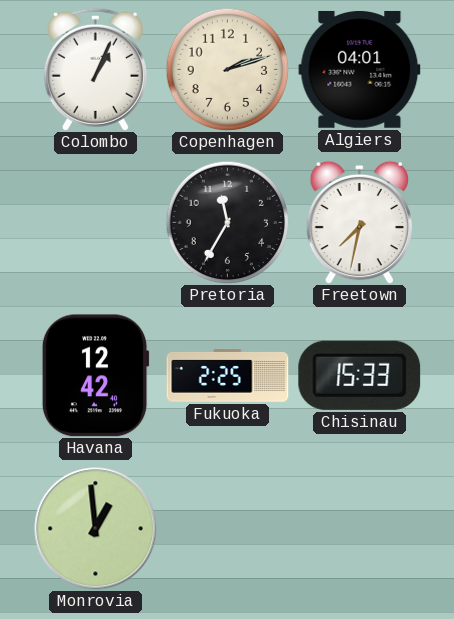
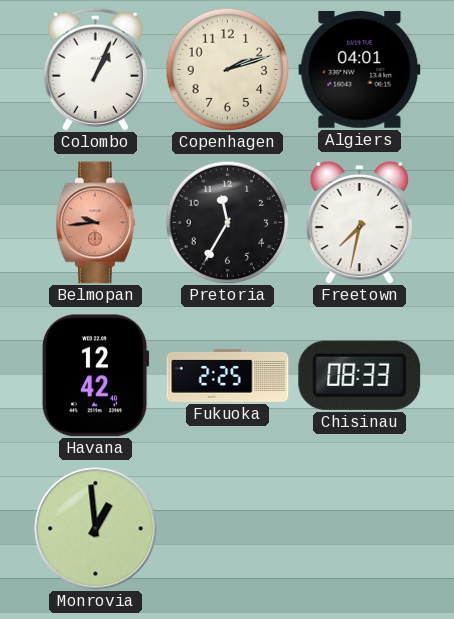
Belmopan: none -> 9:44
Chisinau: 15:33 -> 08:33
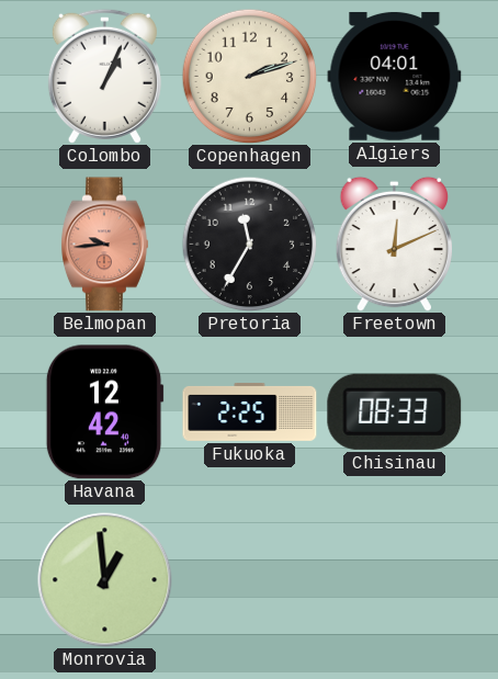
Freetown: 7:32 -> 12:11
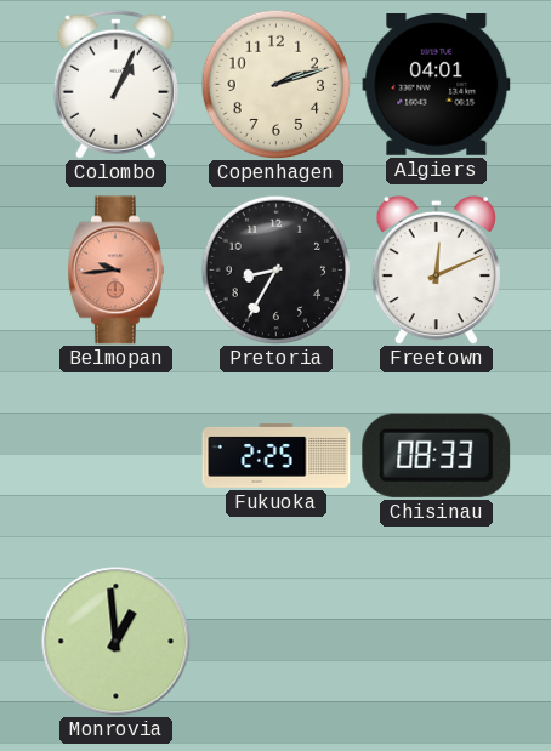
Pretoria: 11:35 -> 8:35
Havana: 12:42 -> none
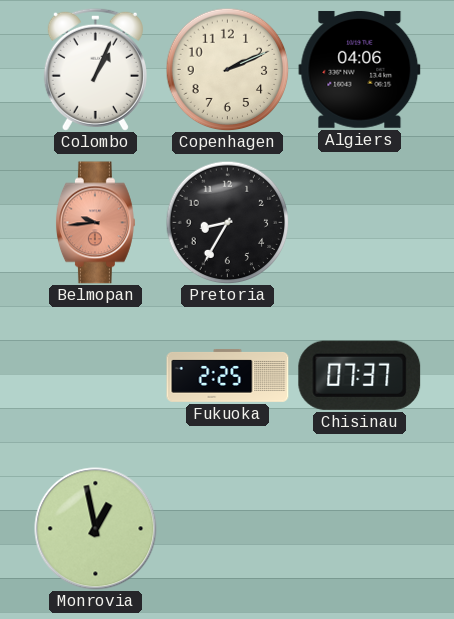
Copenhagen: 2:12 -> 2:11
Algiers: 04:01 -> 04:06
Freetown: 12:11 -> none
Chisinau: 08:33 -> 07:37
Monrovia: 12:59 -> 12:58
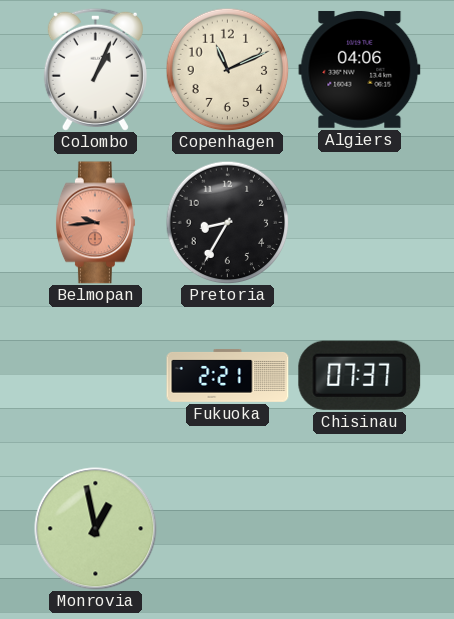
Copenhagen: 2:11 -> 11:11
Fukuoka: 2:25 -> 2:21
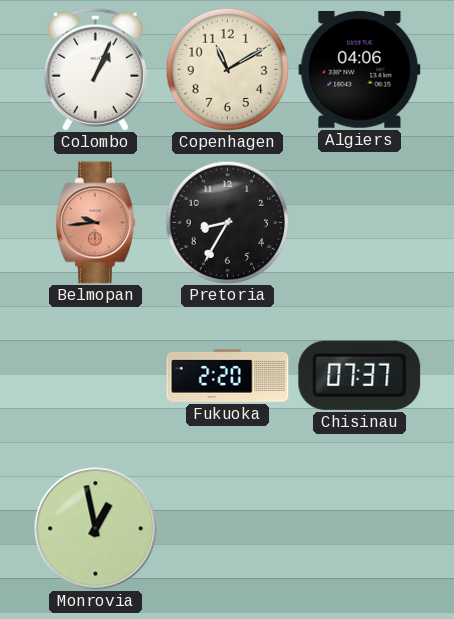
Copenhagen: 11:11 -> 11:10
Fukuoka: 2:21 -> 2:20
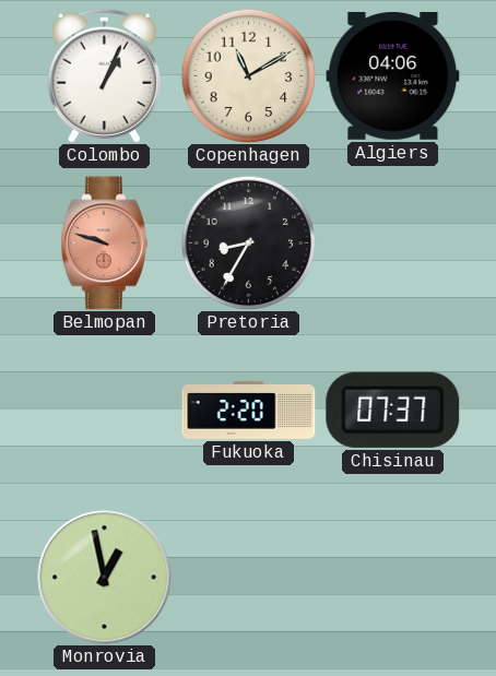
Belmopan: 9:44 -> 9:48
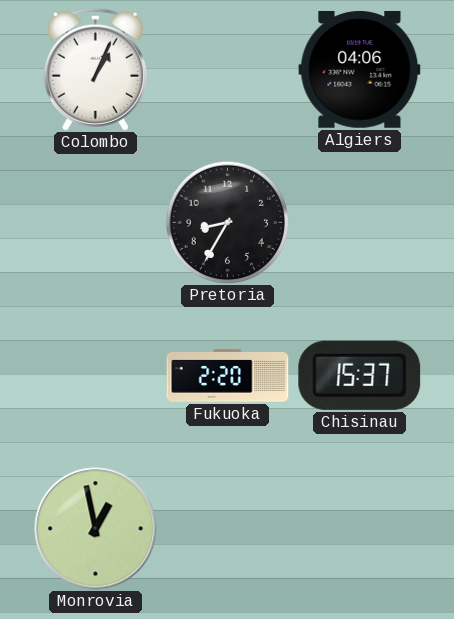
Copenhagen: 11:10 -> none
Belmopan: 9:48 -> none
Chisinau: 07:37 -> 15:37
